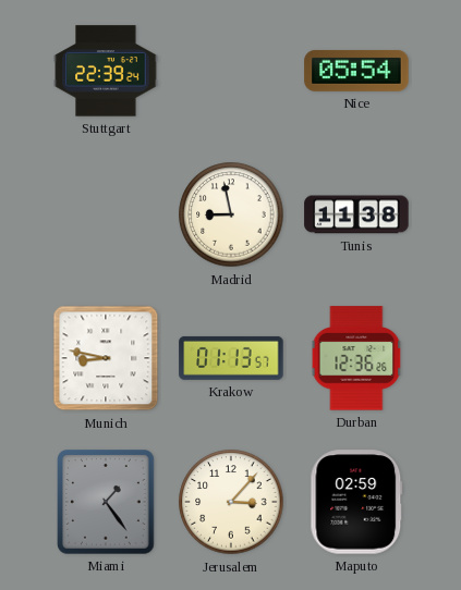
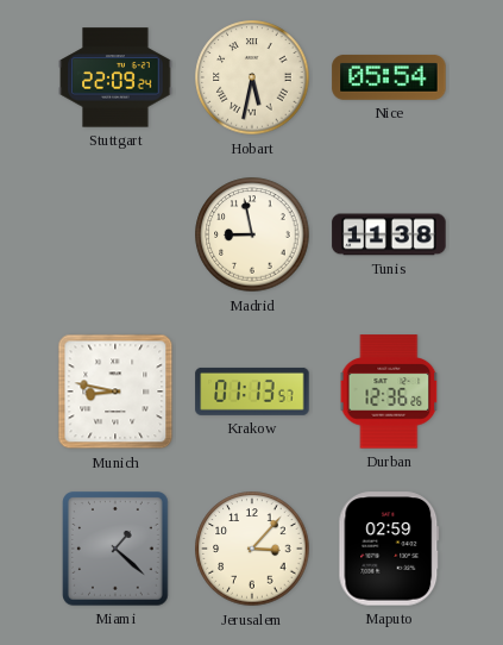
Stuttgart: 22:39 -> 22:09
Hobart: none -> 5:32
Miami: 1:24 -> 1:22
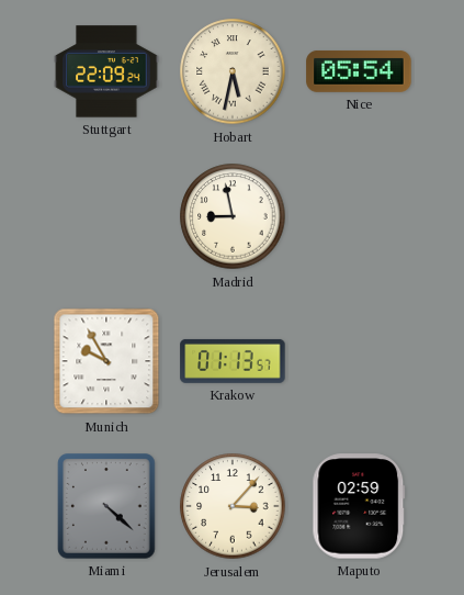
Tunis: 11:38 -> none
Munich: 8:47 -> 9:55
Durban: 12:36 -> none
Miami: 1:22 -> 4:22
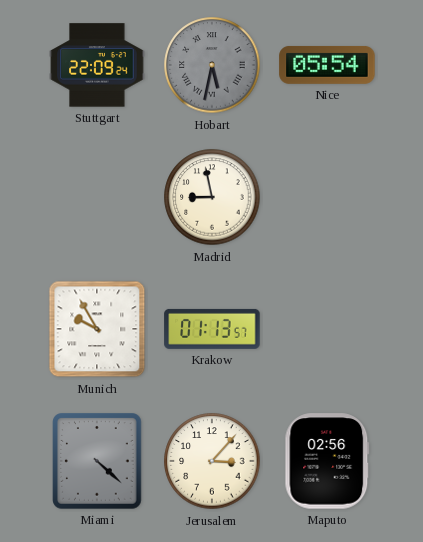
Hobart dial: cream -> grey
Maputo: 02:59 -> 02:56
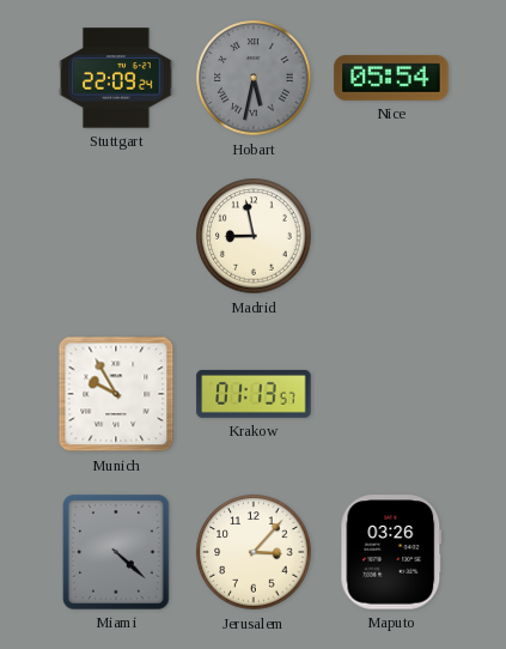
Maputo: 02:56 -> 03:26
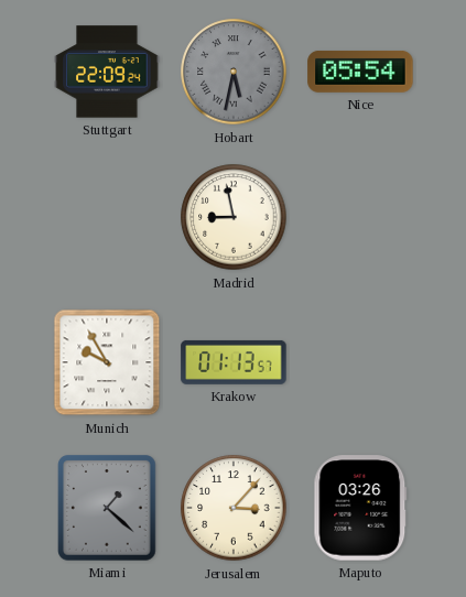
Miami: 4:22 -> 1:22
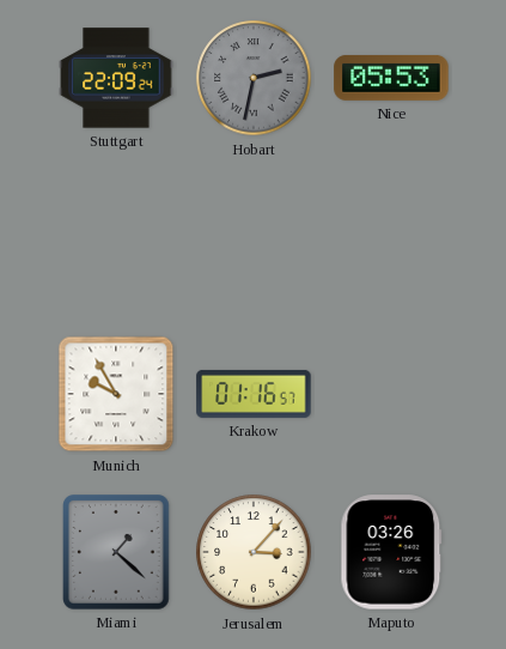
Hobart: 5:32 -> 2:32
Nice: 05:54 -> 05:53
Madrid: 8:58 -> none
Krakow: 01:13 -> 01:16
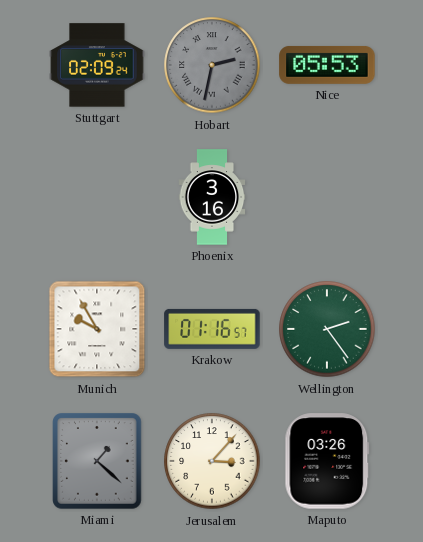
Stuttgart: 22:09 -> 02:09
Phoenix: none -> 3:16
Wellington: none -> 2:24
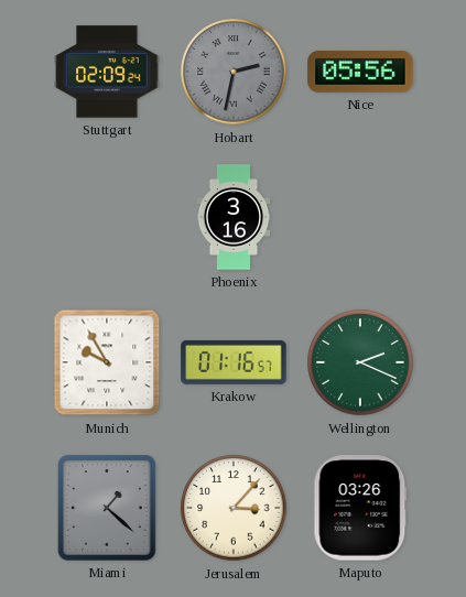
Nice: 05:53 -> 05:56
Wellington: 2:24 -> 2:19
